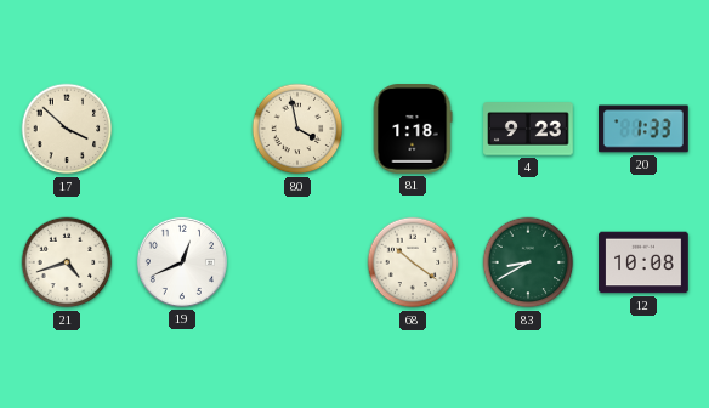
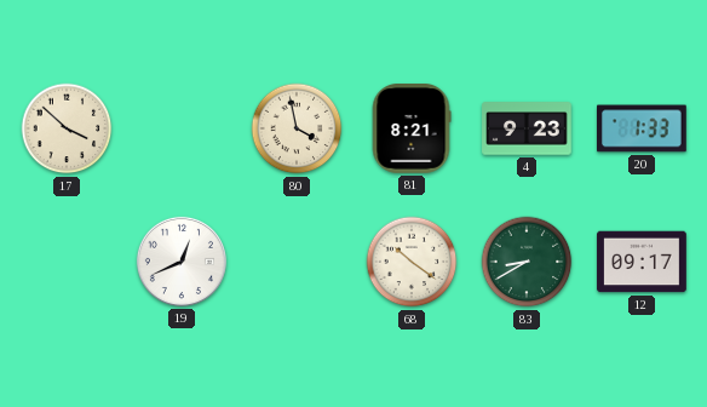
81: 1:18 -> 8:21
21: 4:42 -> none
12: 10:08 -> 09:17
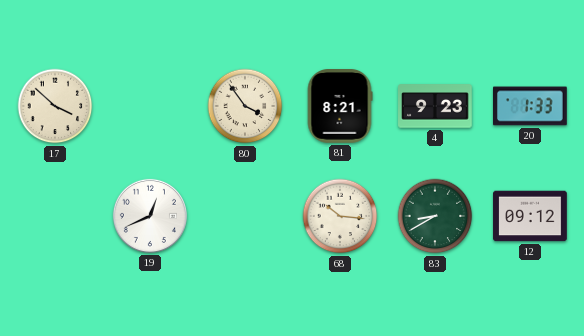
80: 3:58 -> 3:54
68: 10:21 -> 10:16
12: 09:17 -> 09:12
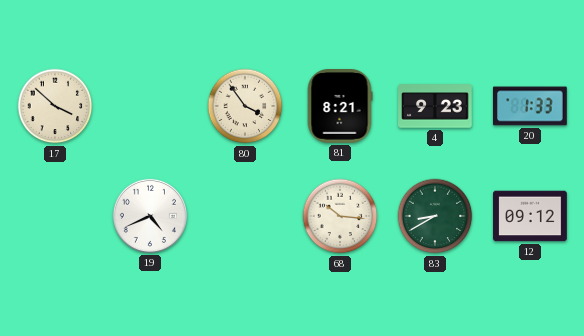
19: 12:41 -> 4:41
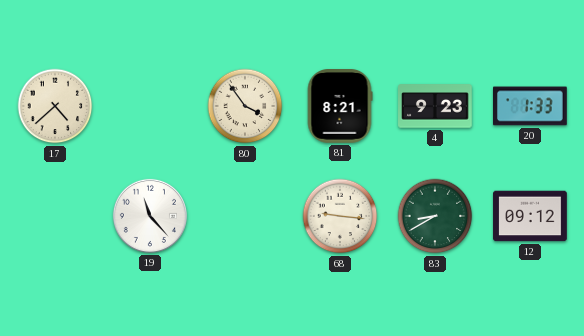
17: 3:52 -> 4:38
19: 4:41 -> 11:23
68: 10:16 -> 9:16
